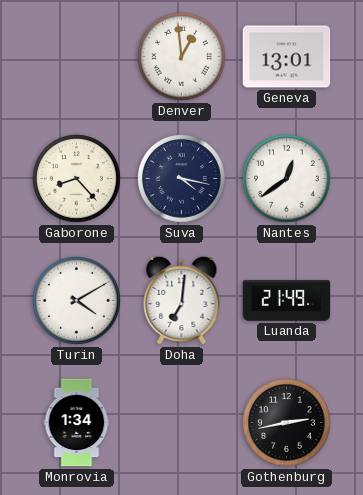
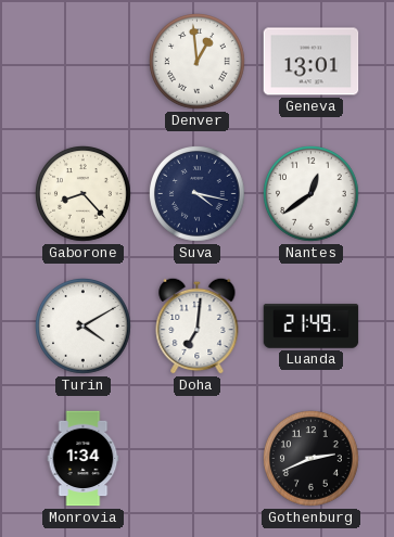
Gothenburg: 2:43 -> 2:41
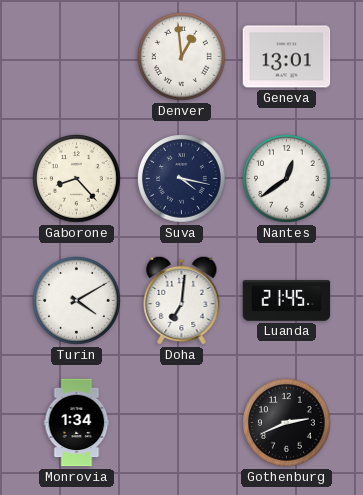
Luanda: 21:49 -> 21:45
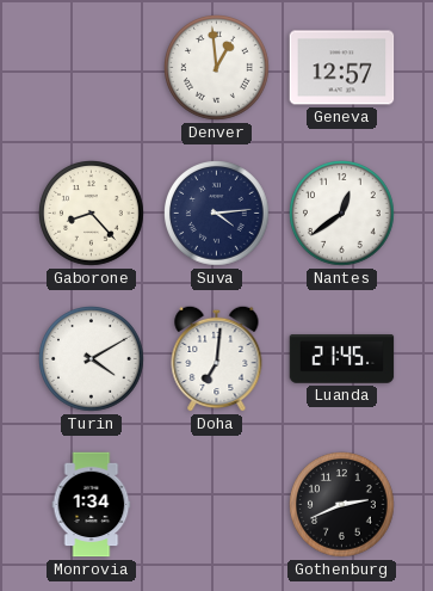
Geneva: 13:01 -> 12:57
Suva: 4:17 -> 4:14
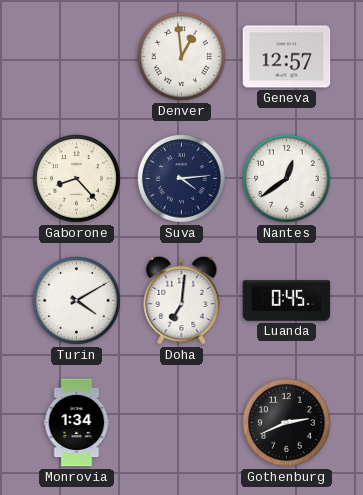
Luanda: 21:45 -> 0:45
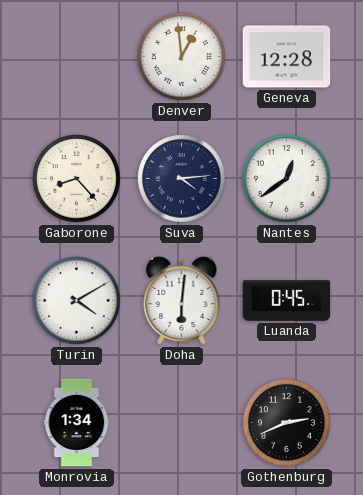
Geneva: 12:57 -> 12:28
Doha: 7:01 -> 6:01
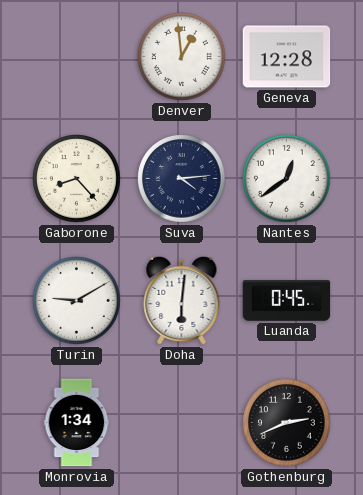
Turin: 4:10 -> 9:10
